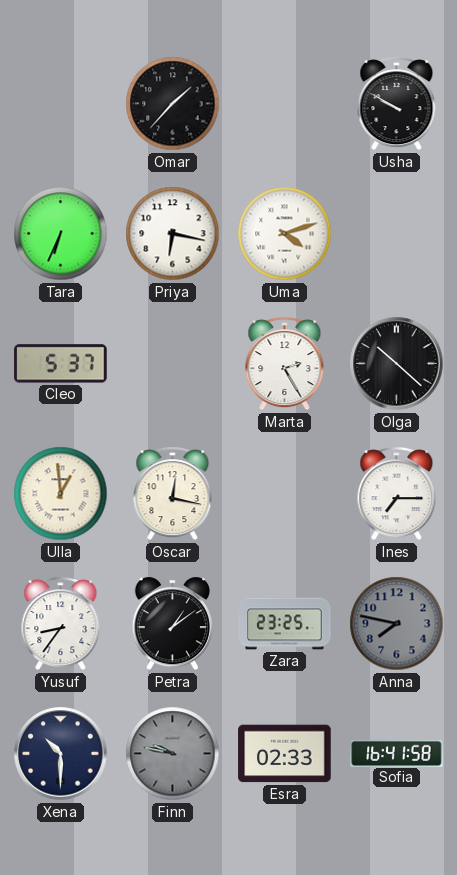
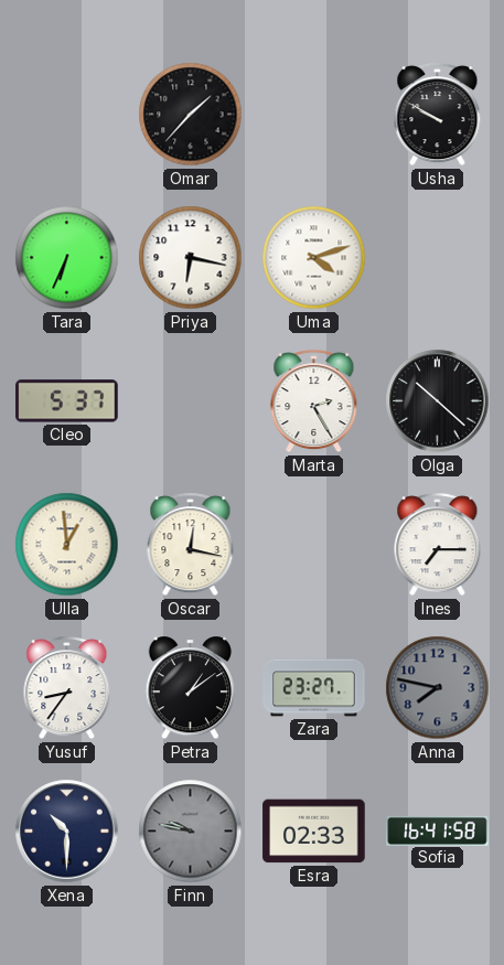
Zara: 23:25 -> 23:27
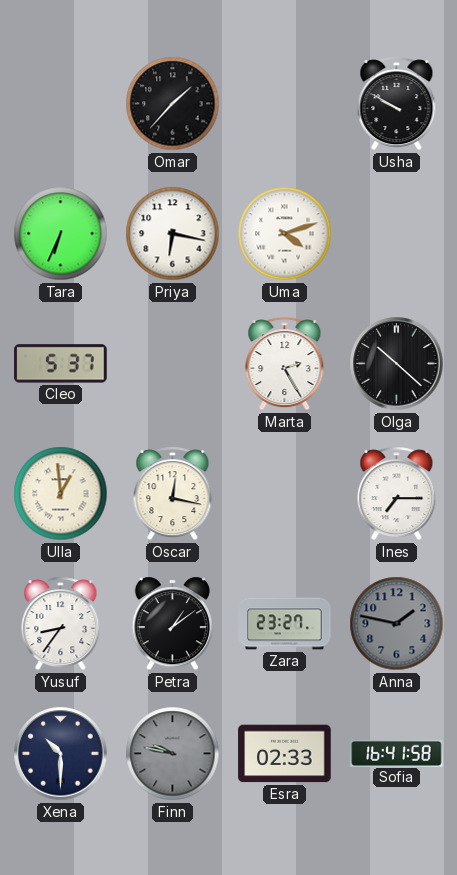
Anna: 7:47 -> 1:47
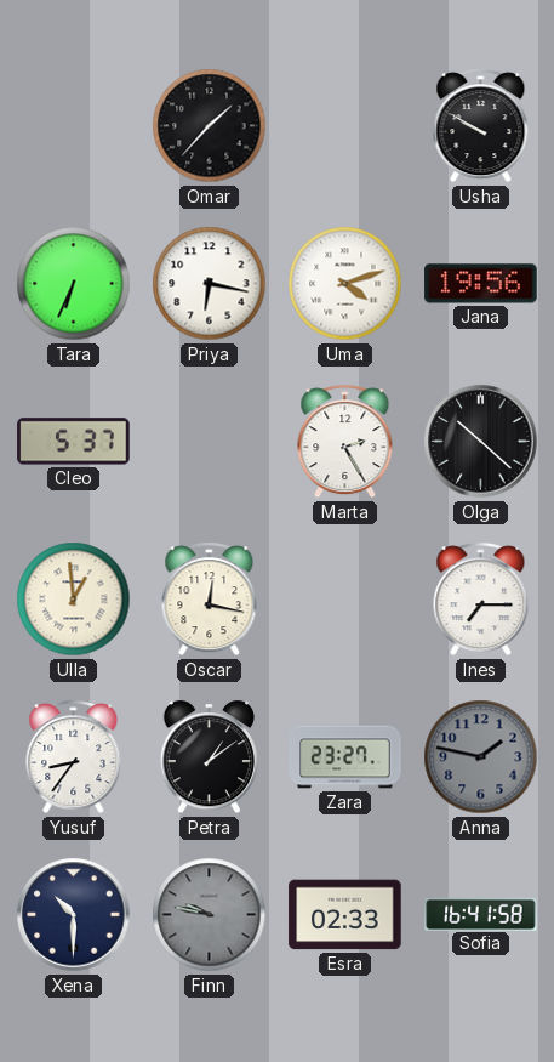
Jana: none -> 19:56
